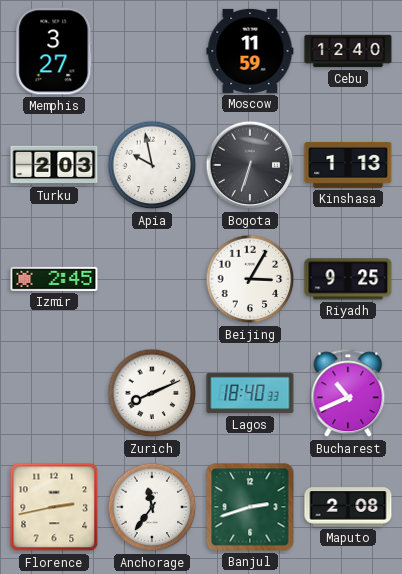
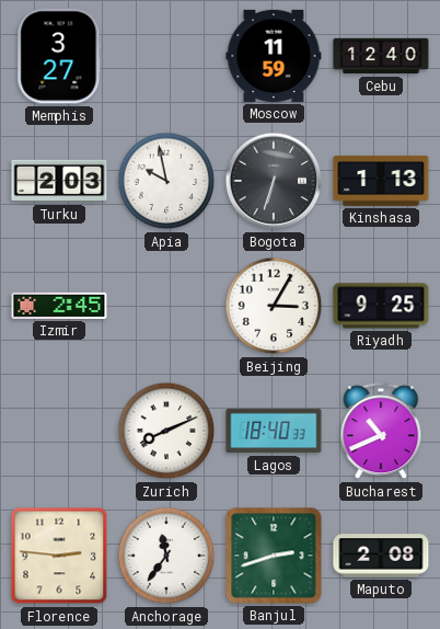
Florence: 2:43 -> 2:46
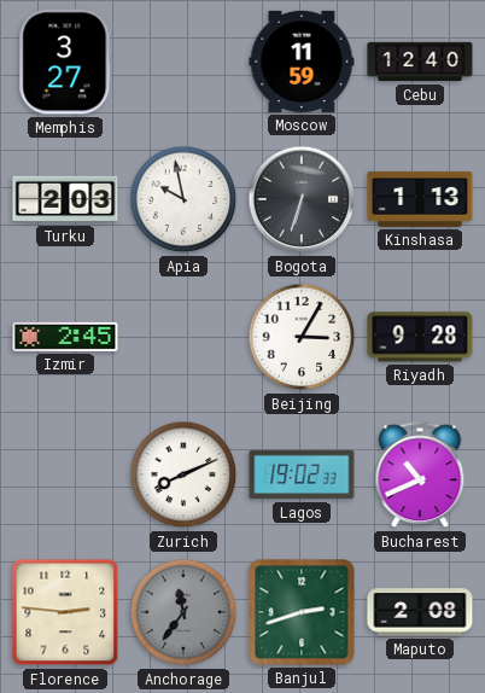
Riyadh: 9:25 -> 9:28
Lagos: 18:40 -> 19:02
Anchorage dial: white -> grey
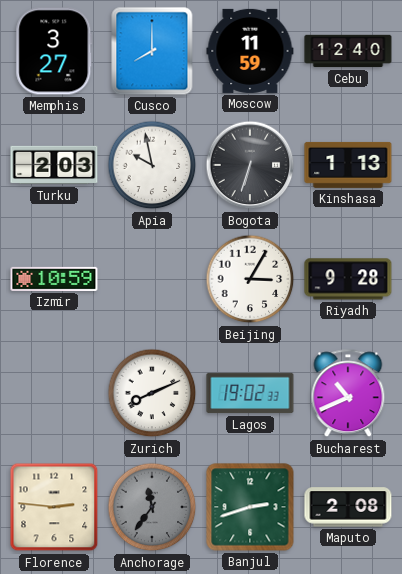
Cusco: none -> 8:00
Izmir: 2:45 -> 10:59
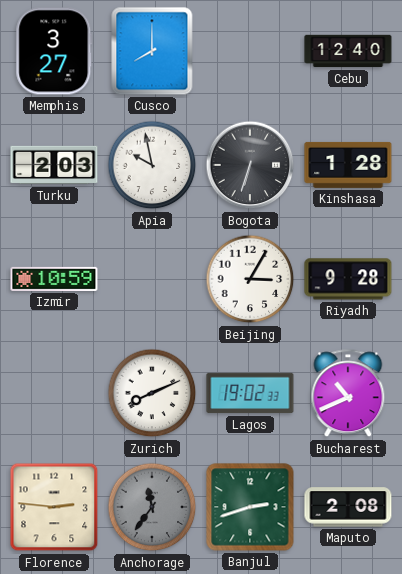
Moscow: 11:59 -> none
Kinshasa: 1:13 -> 1:28
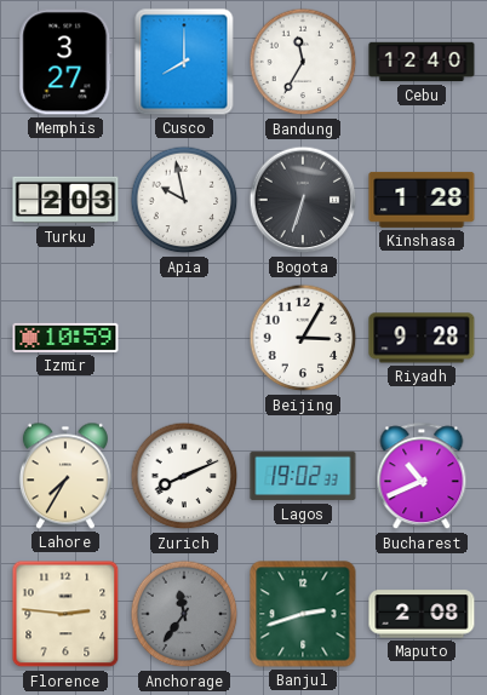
Bandung: none -> 11:35
Lahore: none -> 7:35
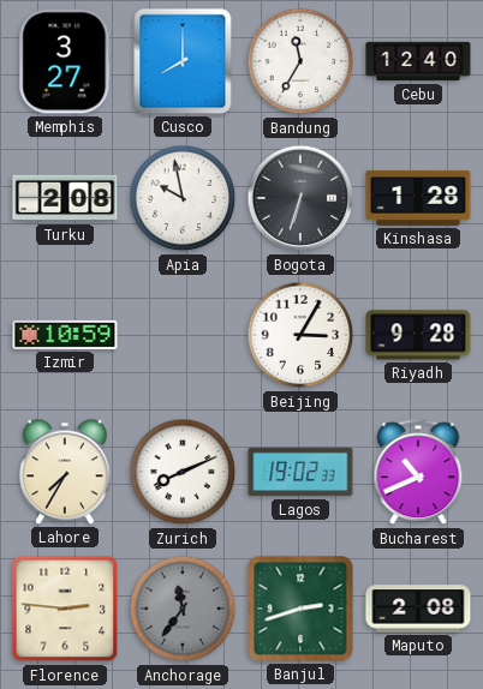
Turku: 2:03 -> 2:08
